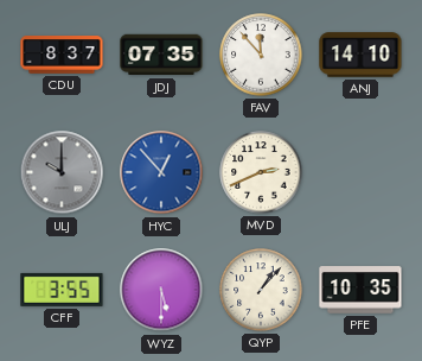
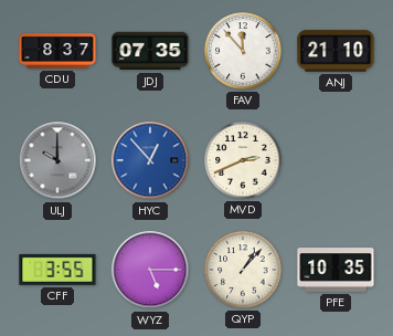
ANJ: 14:10 -> 21:10
WYZ: 5:30 -> 5:15
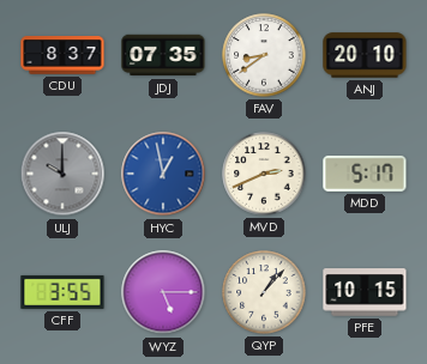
FAV: 11:53 -> 8:39
ANJ: 21:10 -> 20:10
HYC: 12:53 -> 12:58
MDD: none -> 5:17
PFE: 10:35 -> 10:15
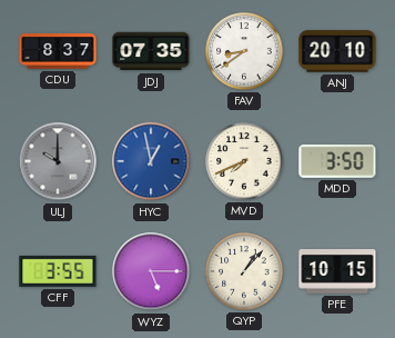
MVD: 2:41 -> 7:41
MDD: 5:17 -> 3:50
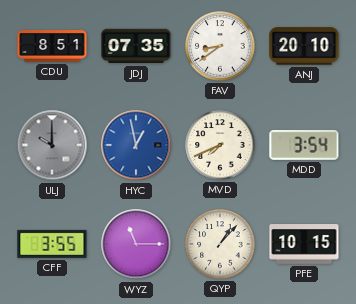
CDU: 8:37 -> 8:51
MDD: 3:50 -> 3:54
WYZ: 5:15 -> 11:15
